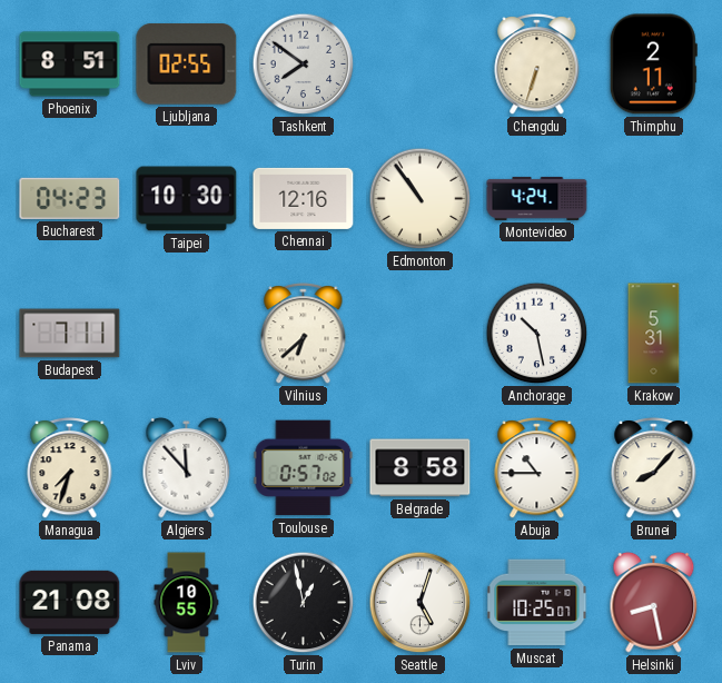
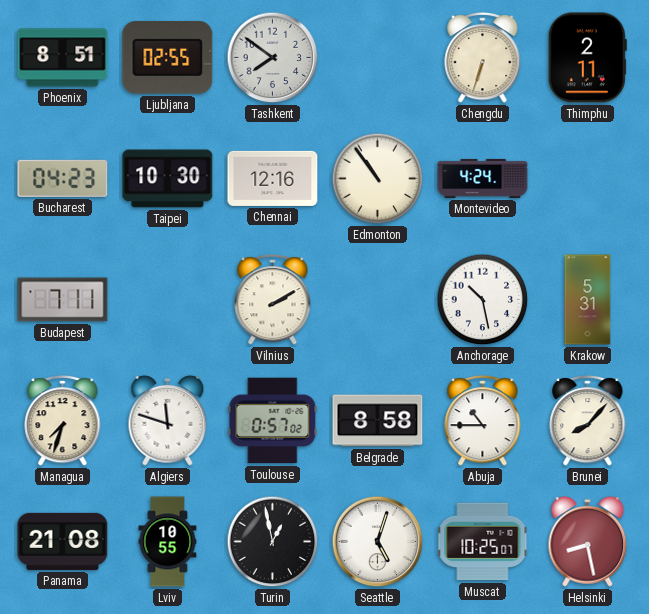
Vilnius: 6:38 -> 2:10
Algiers: 11:53 -> 11:48
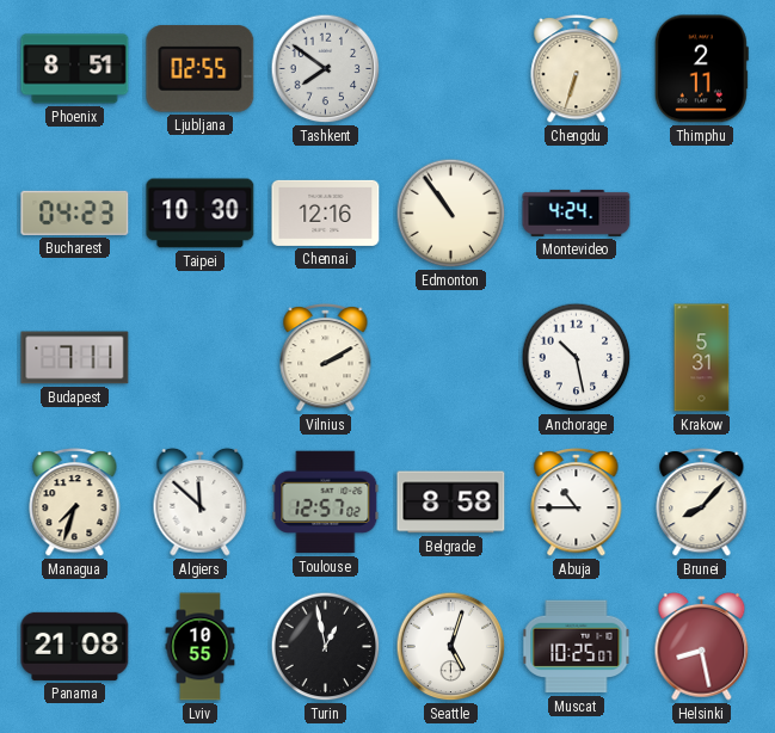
Algiers: 11:48 -> 11:52
Toulouse: 0:57 -> 12:57
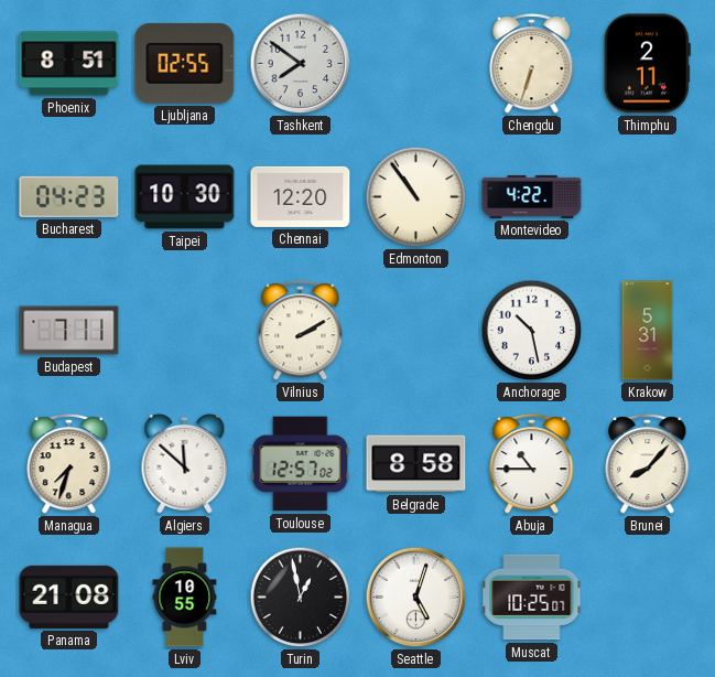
Chennai: 12:16 -> 12:20
Montevideo: 4:24 -> 4:22
Helsinki: 8:28 -> none
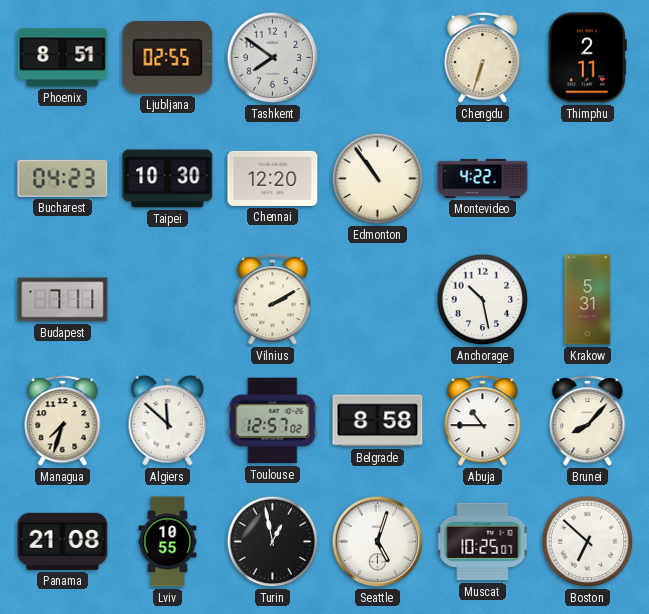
Boston: none -> 6:52
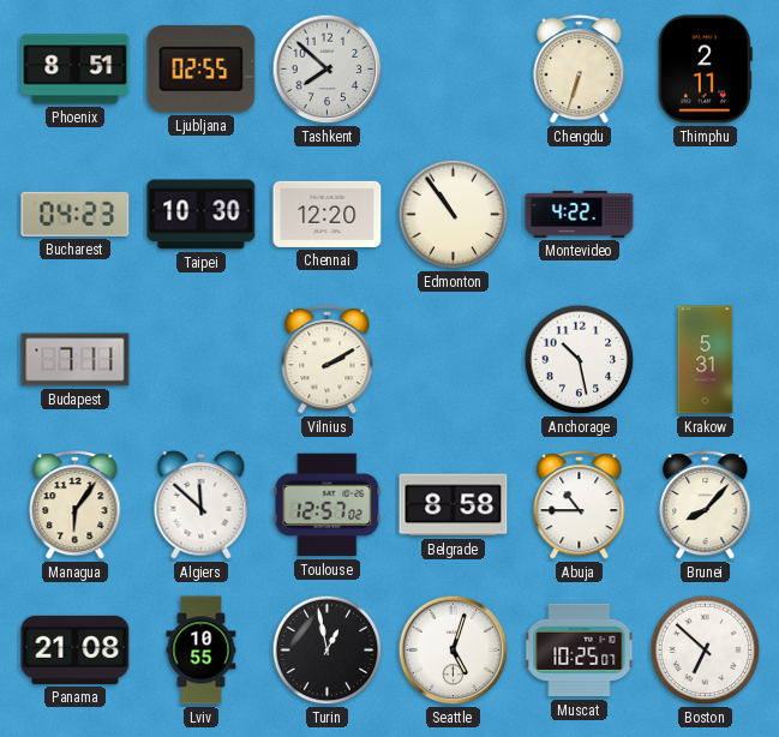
Tashkent: 7:51 -> 7:52
Managua: 7:33 -> 6:06
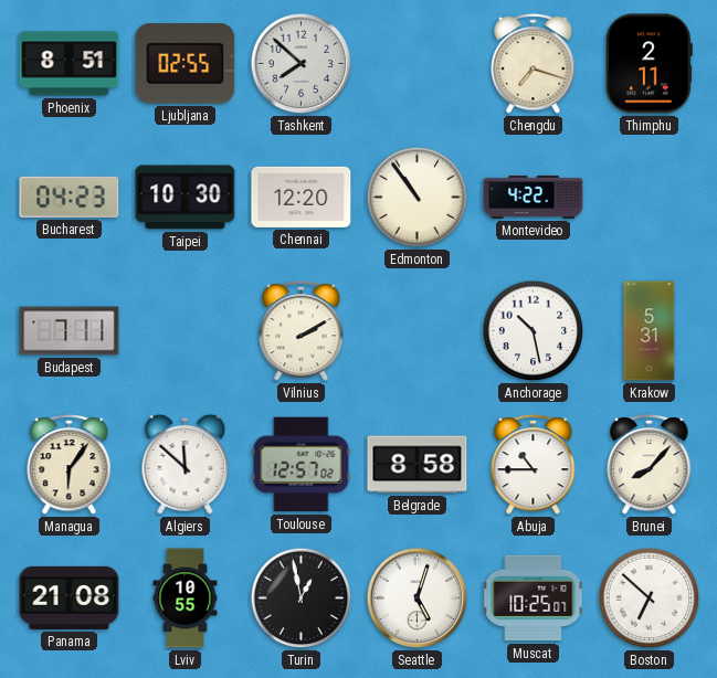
Chengdu: 6:33 -> 7:18
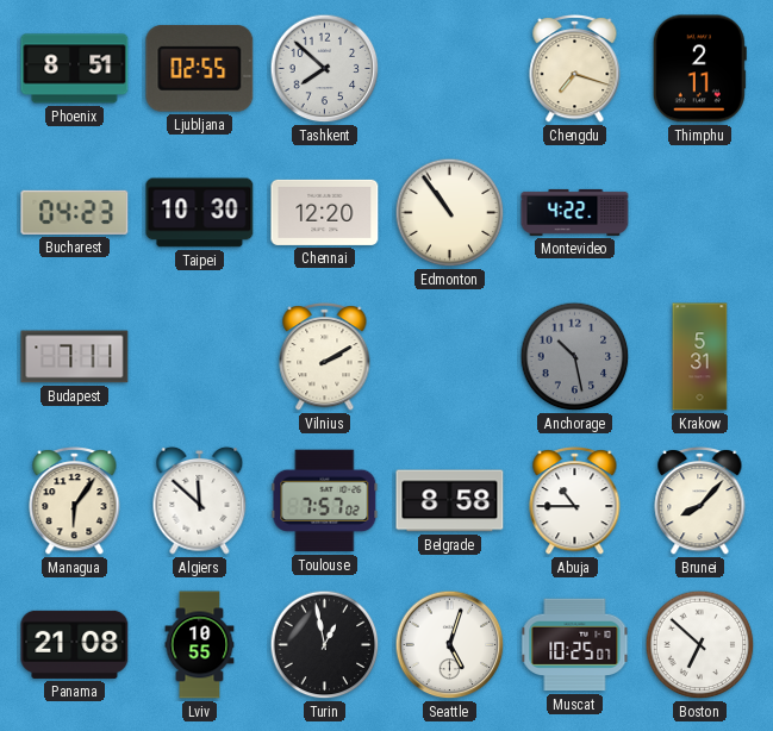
Anchorage dial: white -> grey
Toulouse: 12:57 -> 7:57
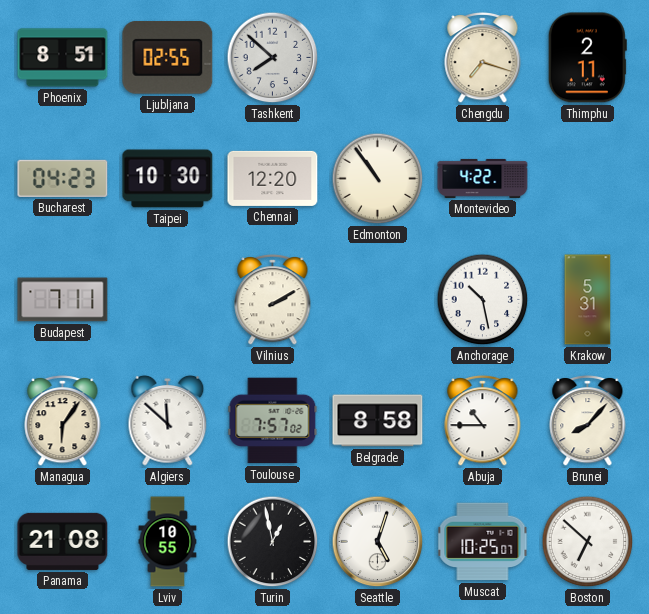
Anchorage dial: grey -> white
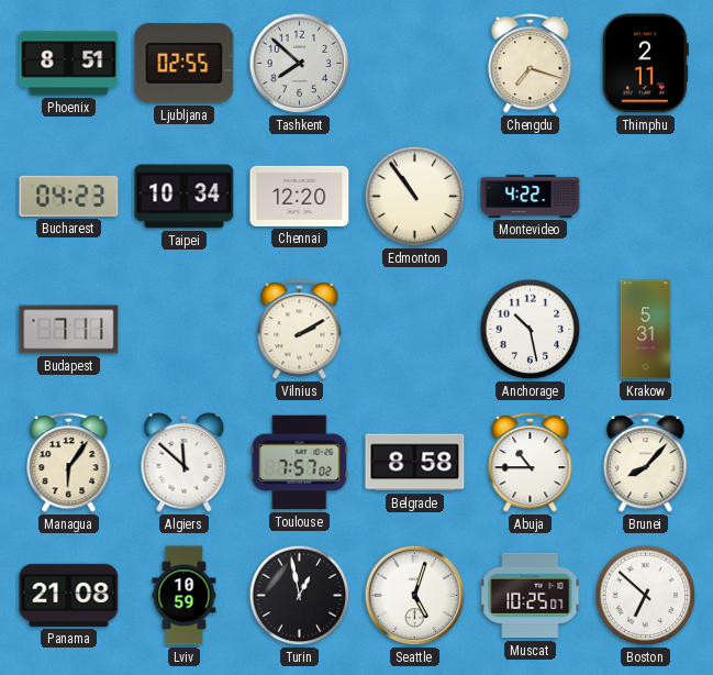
Taipei: 10:30 -> 10:34
Lviv: 10:55 -> 10:59
